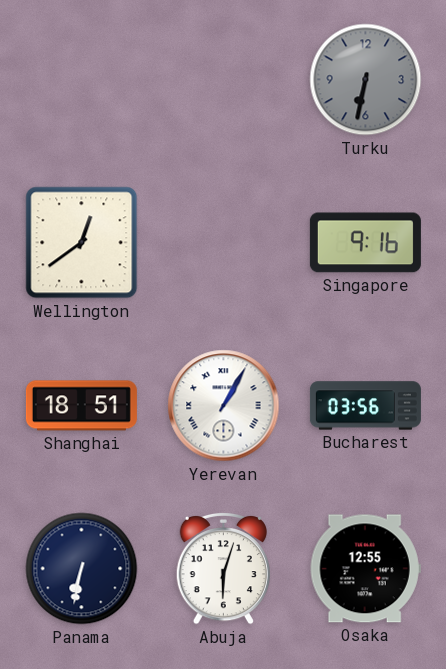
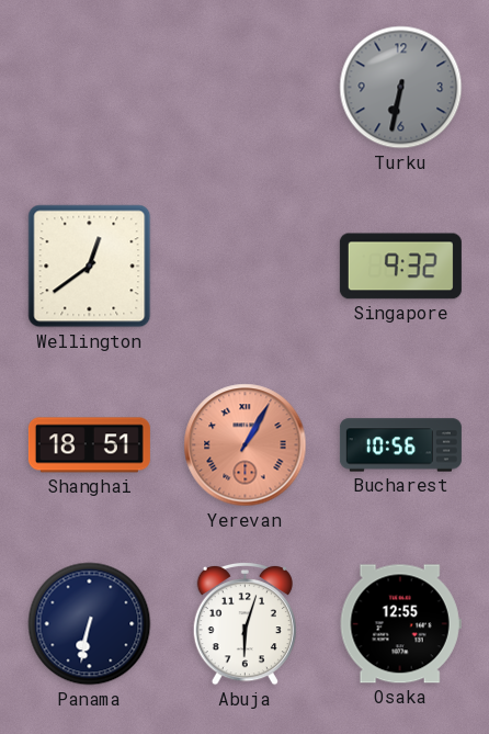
Singapore: 9:16 -> 9:32
Yerevan dial: white -> salmon
Bucharest: 03:56 -> 10:56
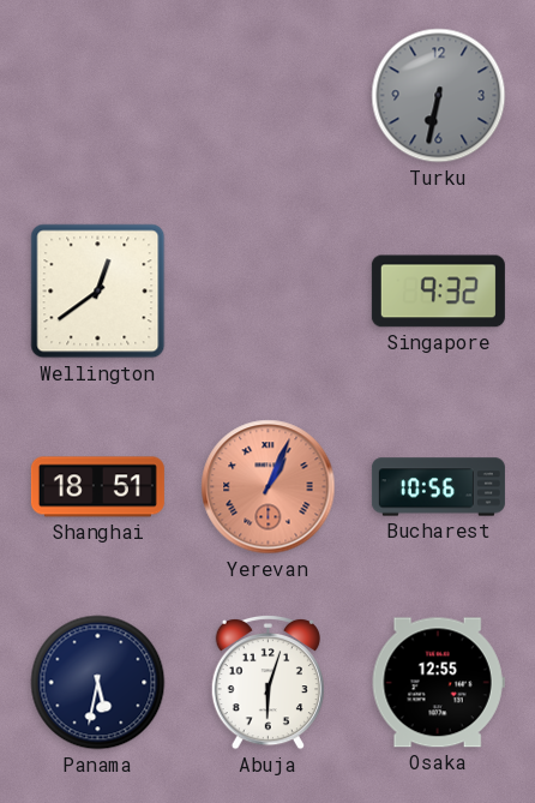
Yerevan: 1:05 -> 1:04
Panama: 6:32 -> 5:32
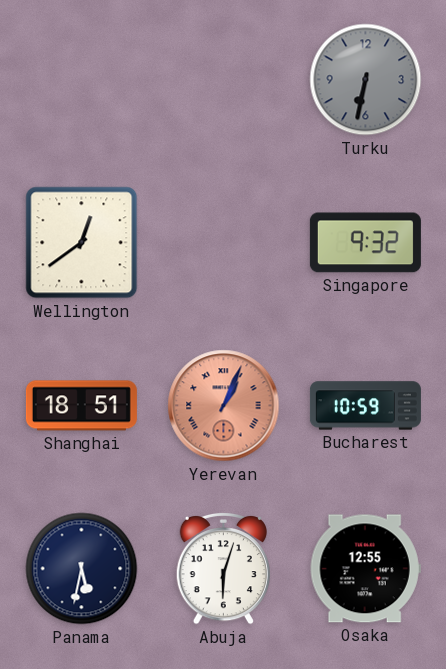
Bucharest: 10:56 -> 10:59
